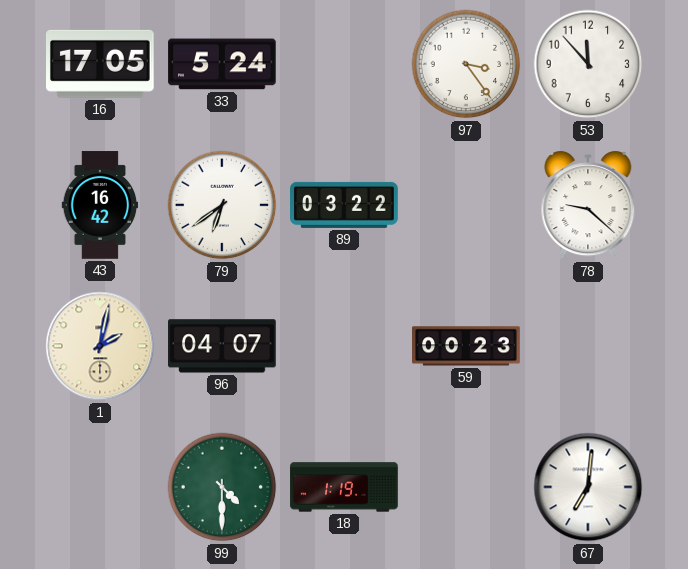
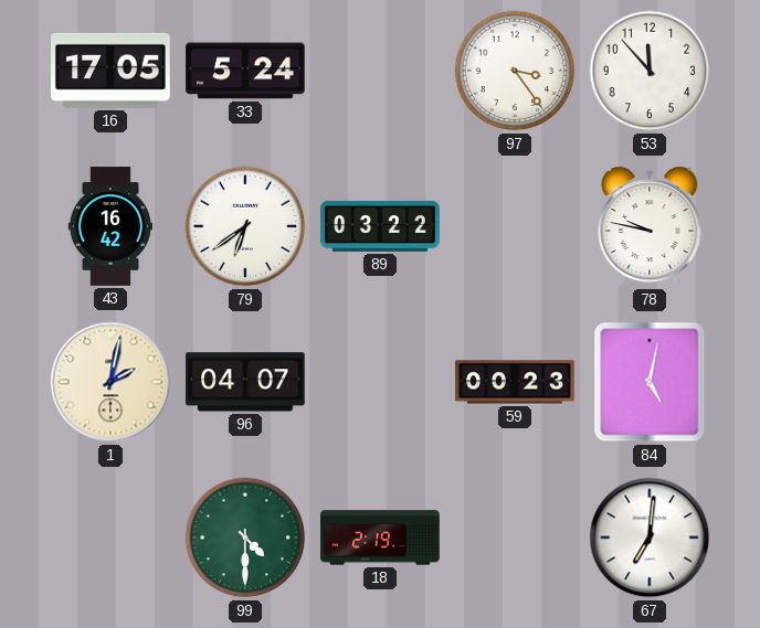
78: 9:22 -> 9:47
84: none -> 5:02
18: 1:19 -> 2:19
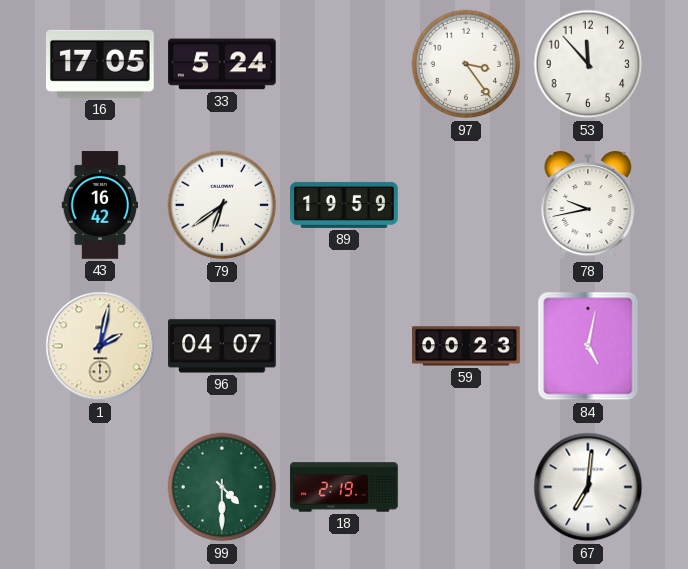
89: 03:22 -> 19:59
78: 9:47 -> 9:43
